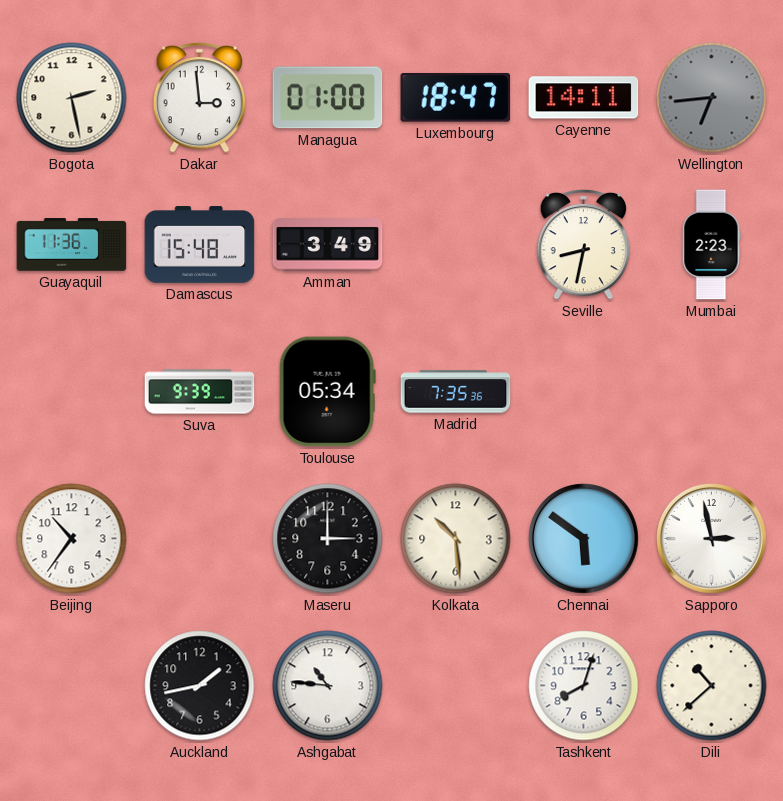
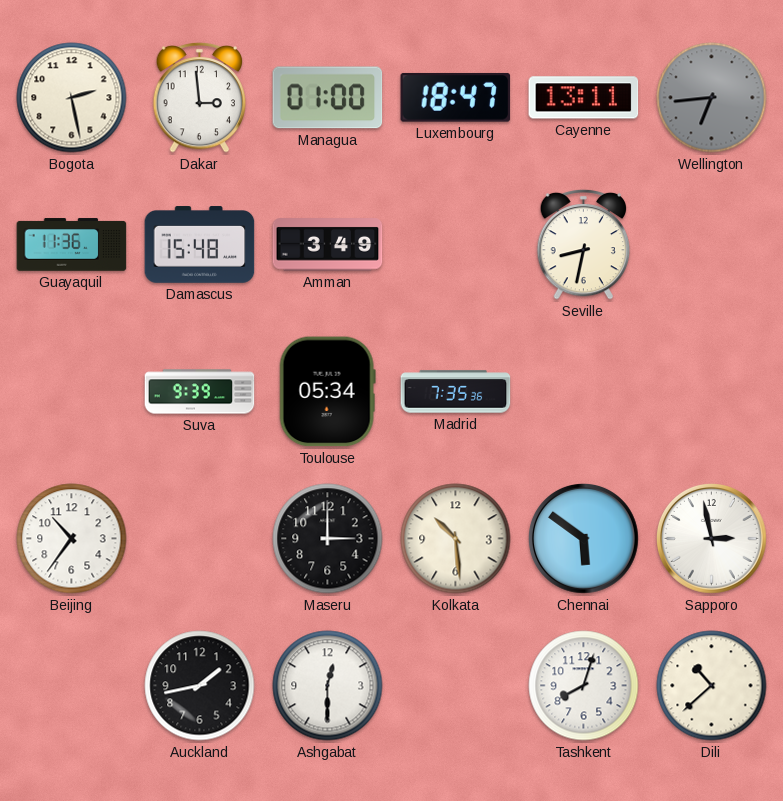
Cayenne: 14:11 -> 13:11
Mumbai: 2:23 -> none
Ashgabat: 10:46 -> 12:30
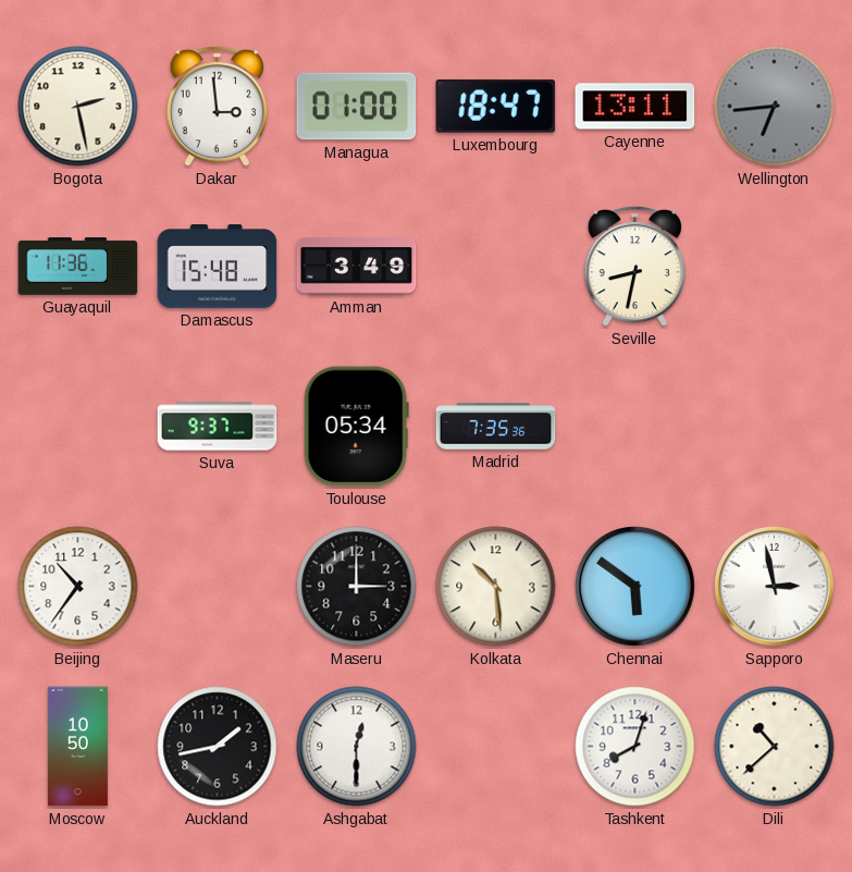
Suva: 9:39 -> 9:37
Moscow: none -> 10:50
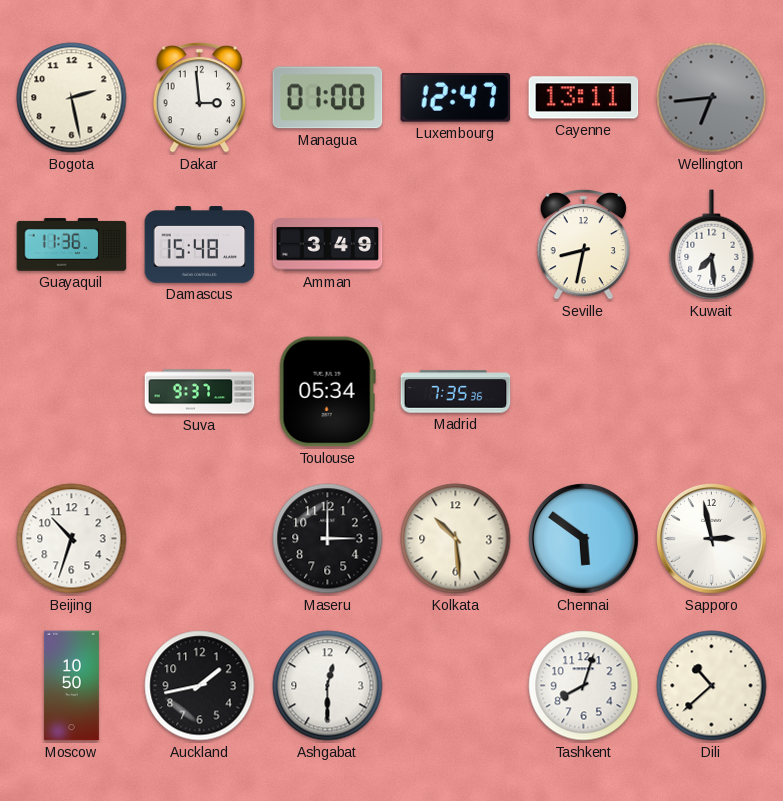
Luxembourg: 18:47 -> 12:47
Kuwait: none -> 7:29
Beijing: 10:36 -> 10:33
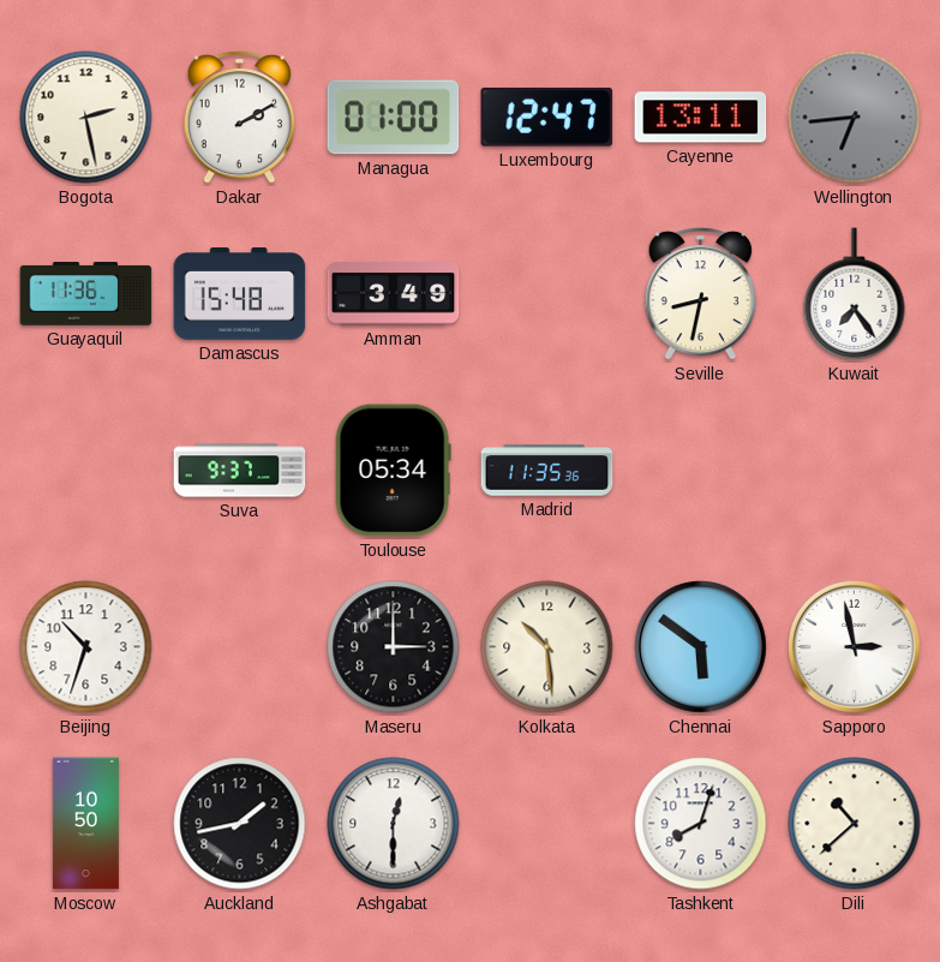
Dakar: 2:59 -> 2:10
Kuwait: 7:29 -> 7:24
Madrid: 7:35 -> 11:35
